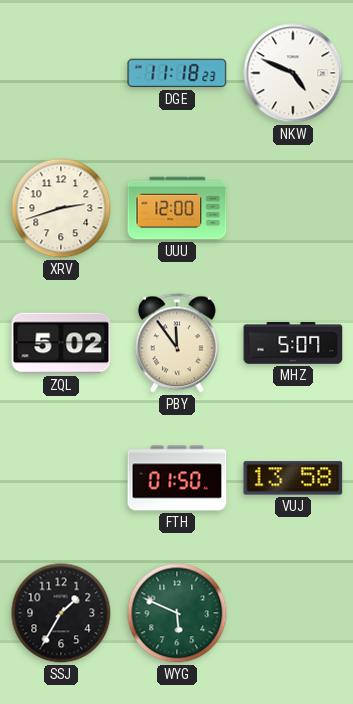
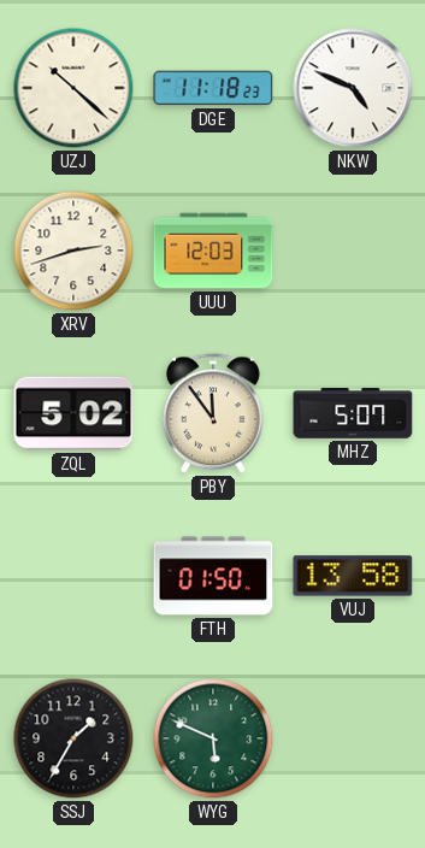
UZJ: none -> 10:22
UUU: 12:00 -> 12:03
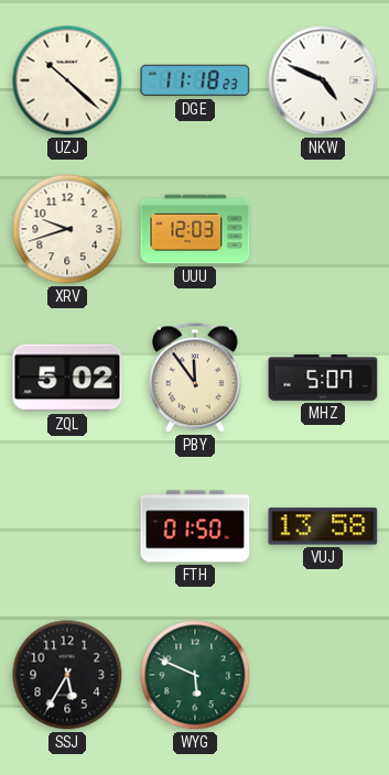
XRV: 2:42 -> 9:42
SSJ: 1:35 -> 5:35
